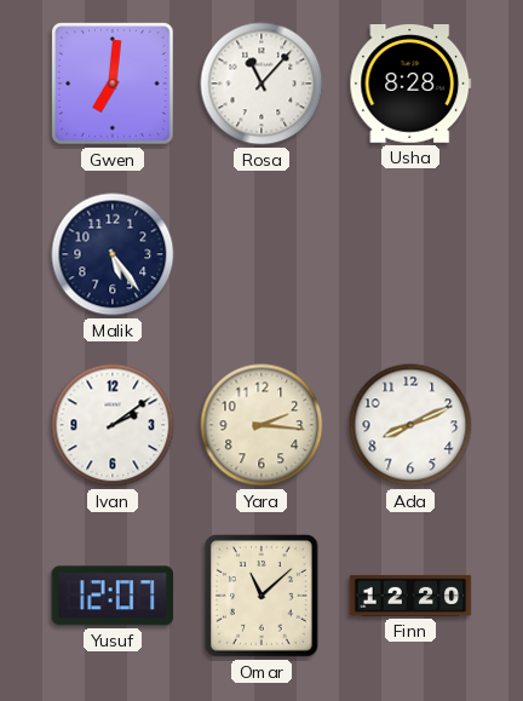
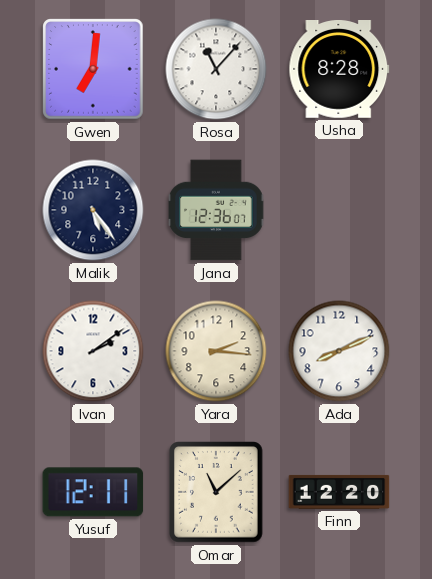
Jana: none -> 12:36
Yusuf: 12:07 -> 12:11
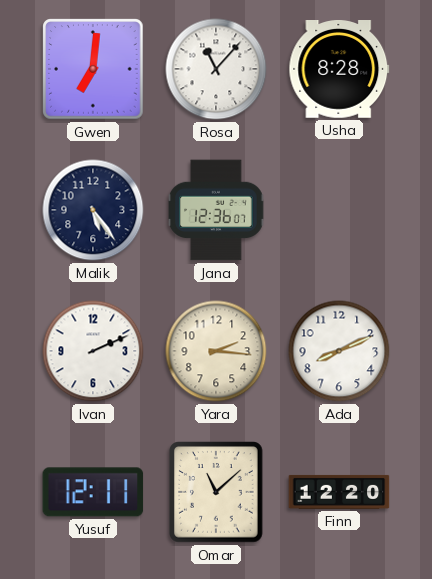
Ivan: 2:09 -> 2:11
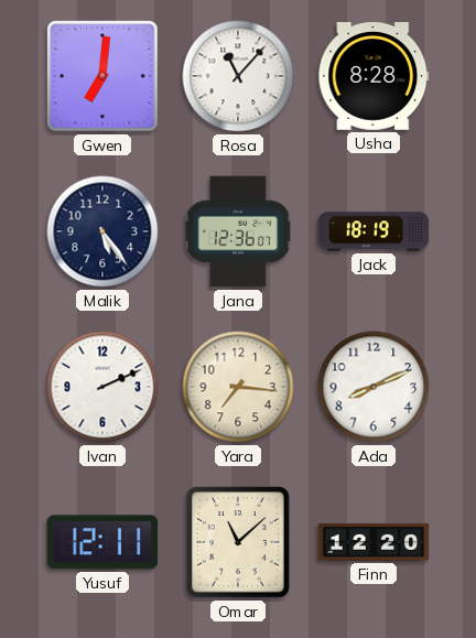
Jack: none -> 18:19
Yara: 2:16 -> 7:16
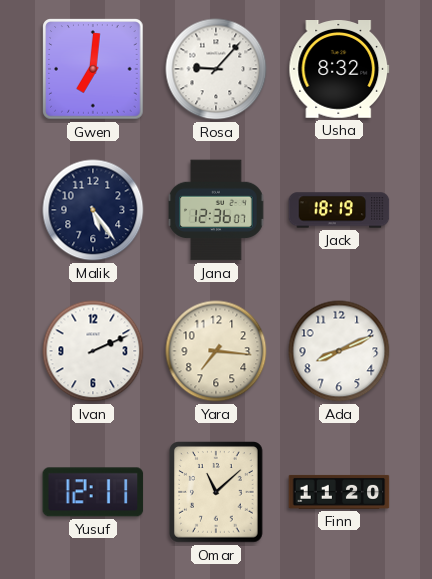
Rosa: 11:07 -> 9:07
Usha: 8:28 -> 8:32
Finn: 12:20 -> 11:20
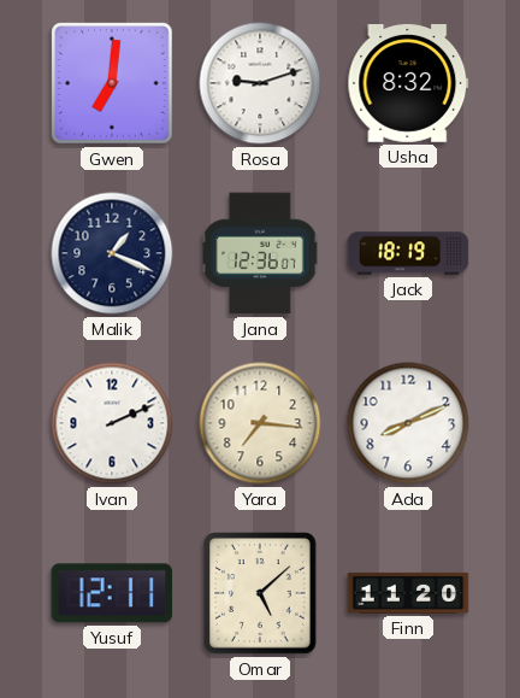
Rosa: 9:07 -> 9:12
Malik: 5:24 -> 1:19
Omar: 11:08 -> 5:08
